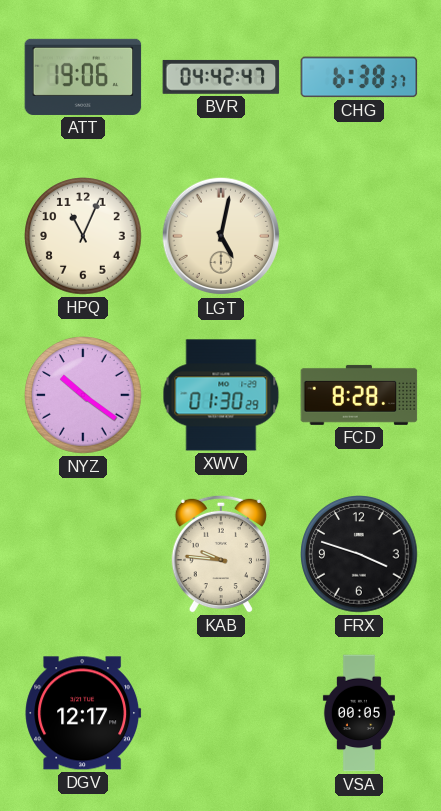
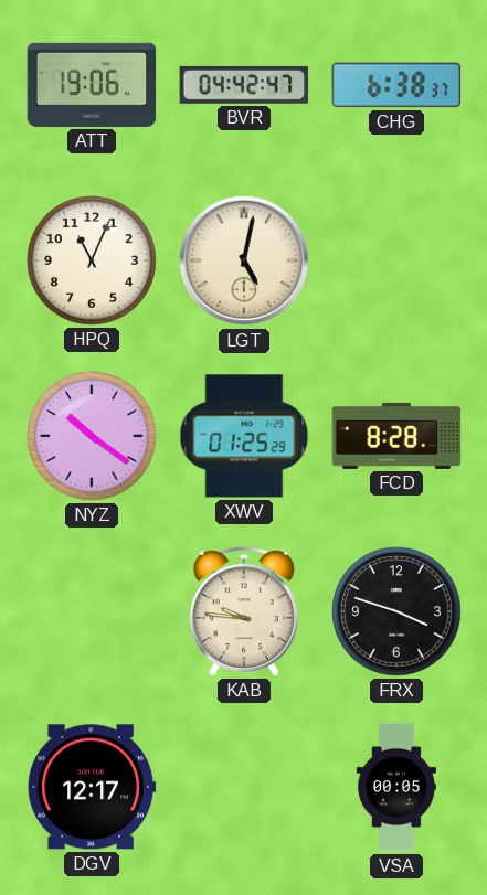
XWV: 01:30 -> 01:25
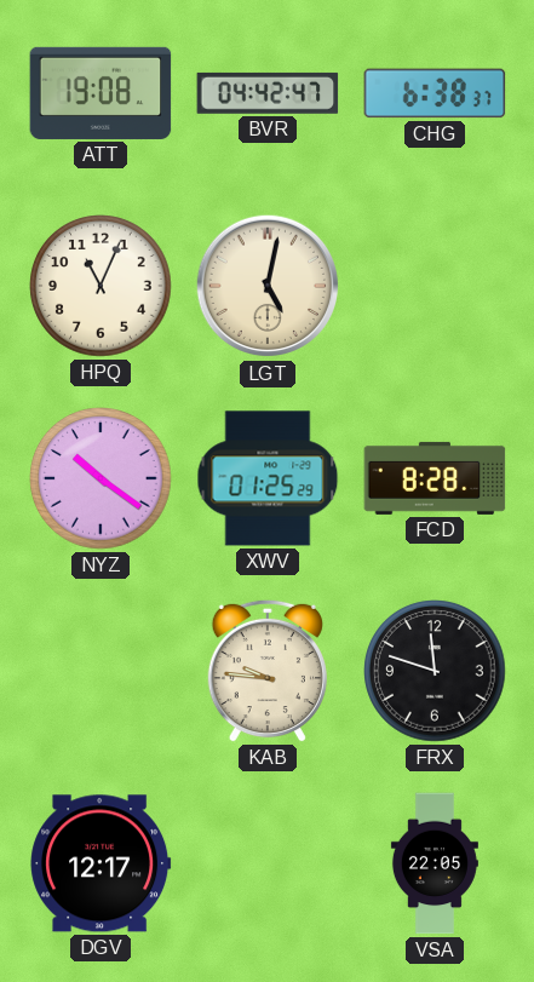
ATT: 19:06 -> 19:08
FRX: 3:48 -> 11:48
VSA: 00:05 -> 22:05
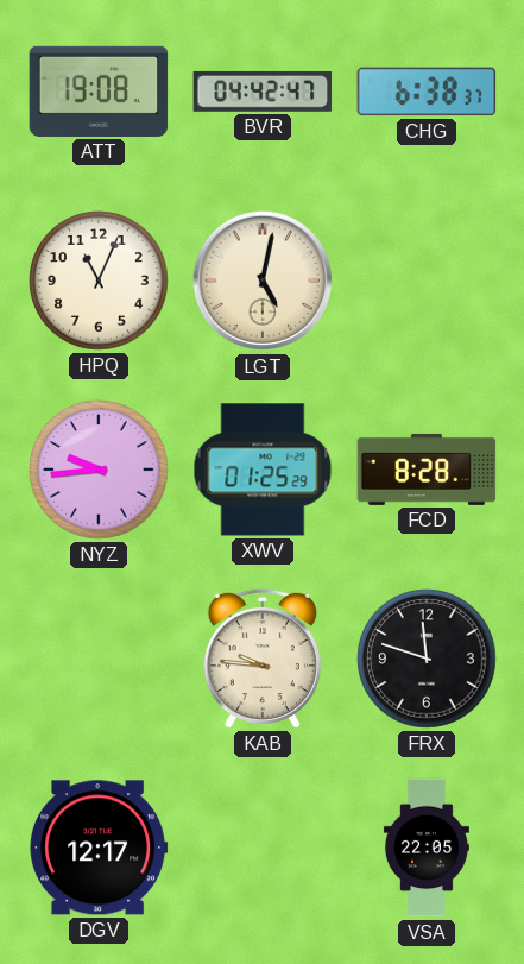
NYZ: 10:21 -> 9:44
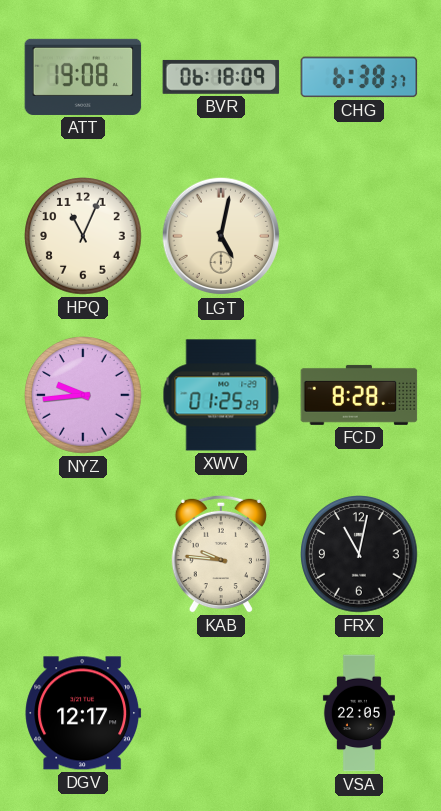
BVR: 04:42 -> 06:18
FRX: 11:48 -> 11:02
